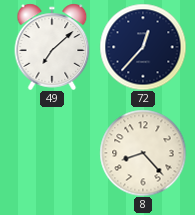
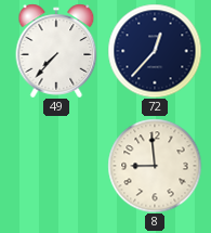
49: 7:08 -> 7:37
8: 8:23 -> 8:59
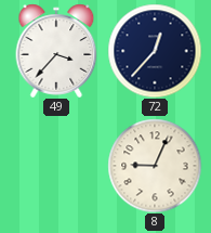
49: 7:37 -> 3:37
8: 8:59 -> 9:04
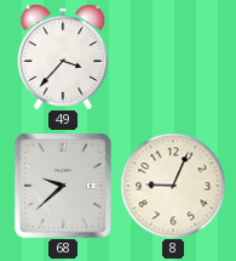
72: 12:37 -> none
68: none -> 9:38
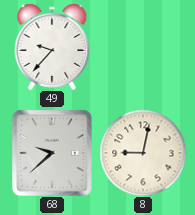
49: 3:37 -> 9:37
8: 9:04 -> 9:02
